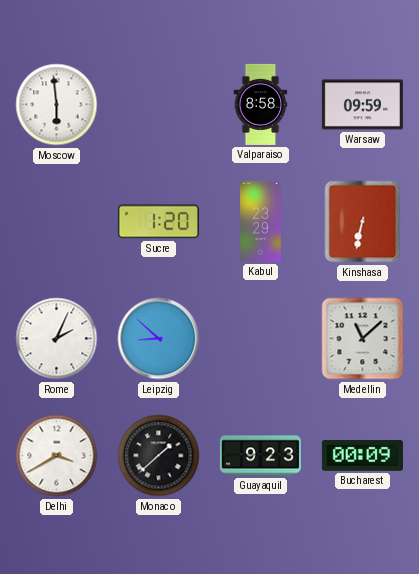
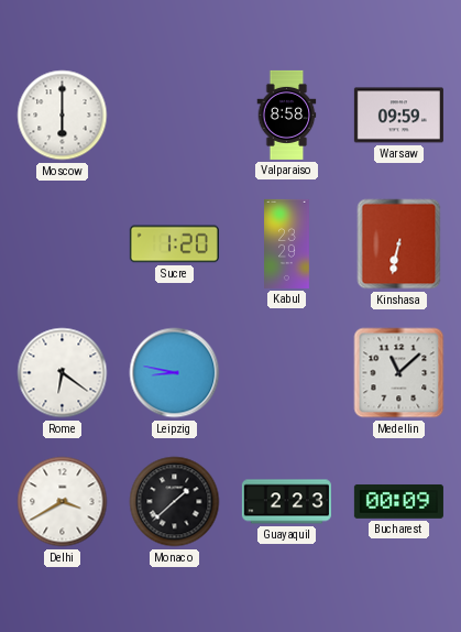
Moscow: 5:59 -> 6:00
Rome: 2:04 -> 6:21
Leipzig: 8:52 -> 8:47
Guayaquil: 9:23 -> 2:23
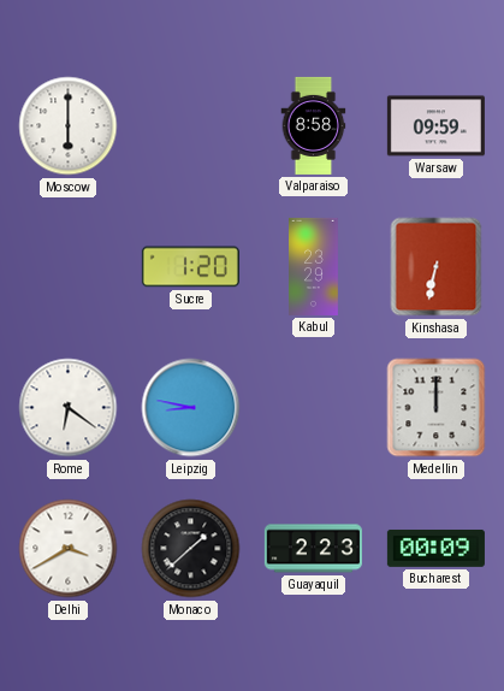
Medellin: 11:08 -> 12:00
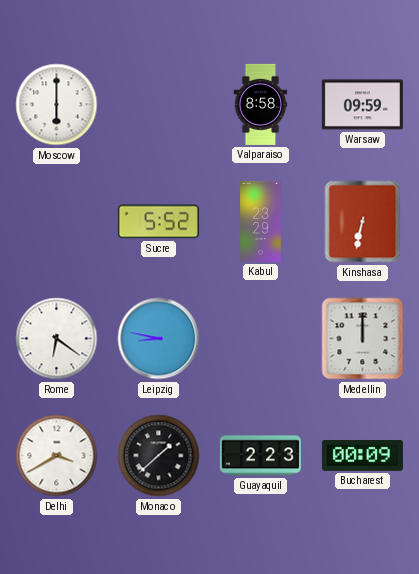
Sucre: 1:20 -> 5:52
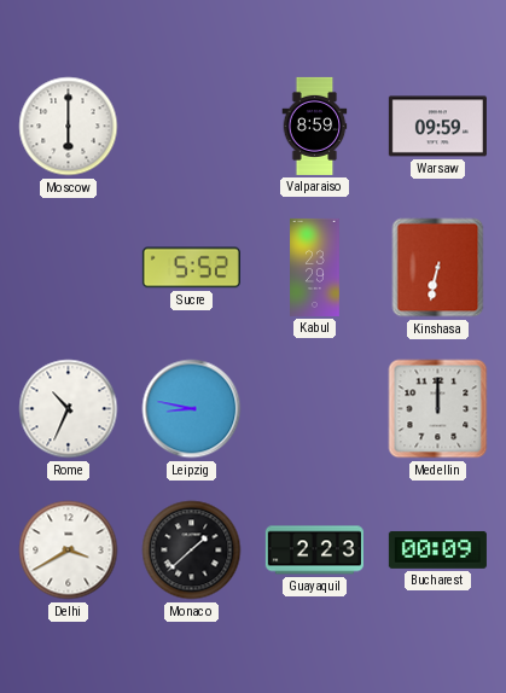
Valparaiso: 8:58 -> 8:59
Rome: 6:21 -> 10:34
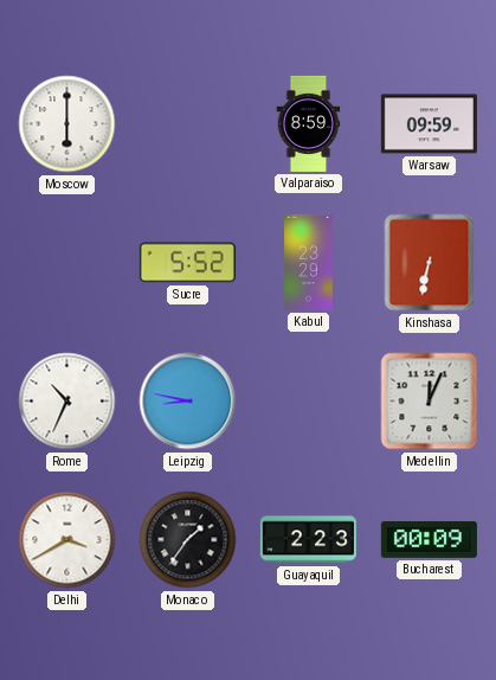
Medellin: 12:00 -> 12:04
Monaco: 1:38 -> 1:36
